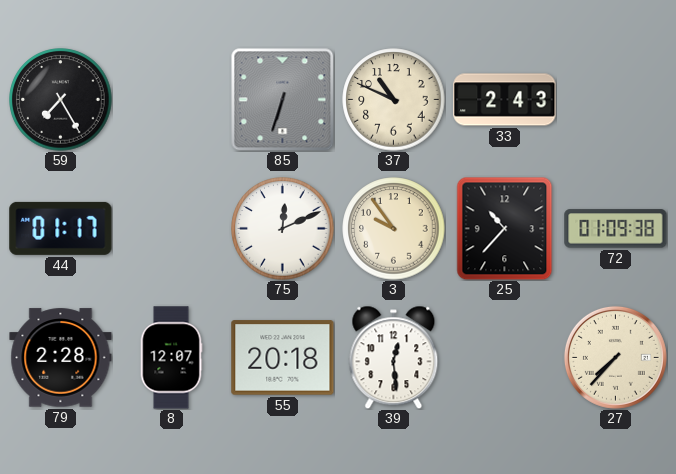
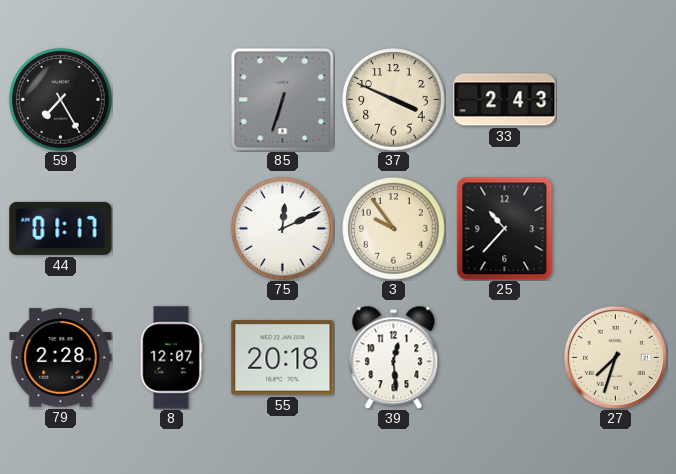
37: 10:49 -> 3:49
72: 01:09 -> none
27: 7:37 -> 7:33
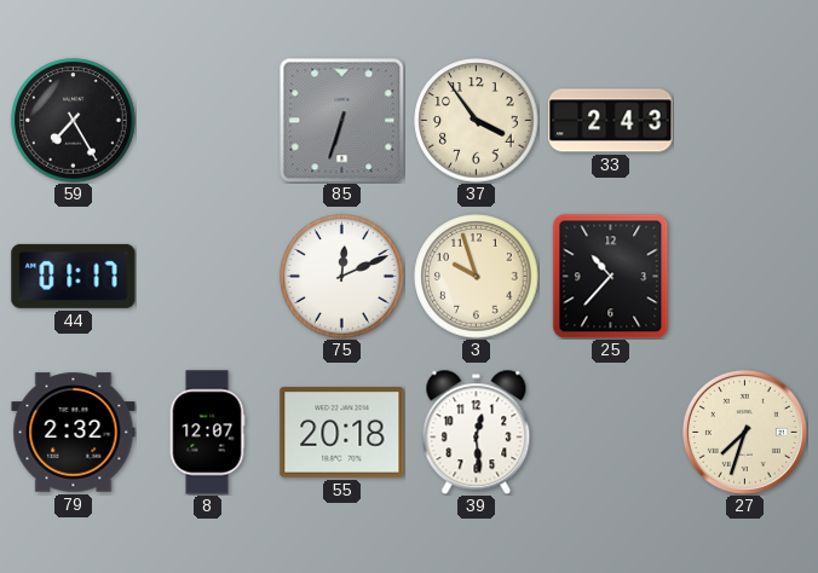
37: 3:49 -> 3:54
3: 9:54 -> 9:57
79: 2:28 -> 2:32
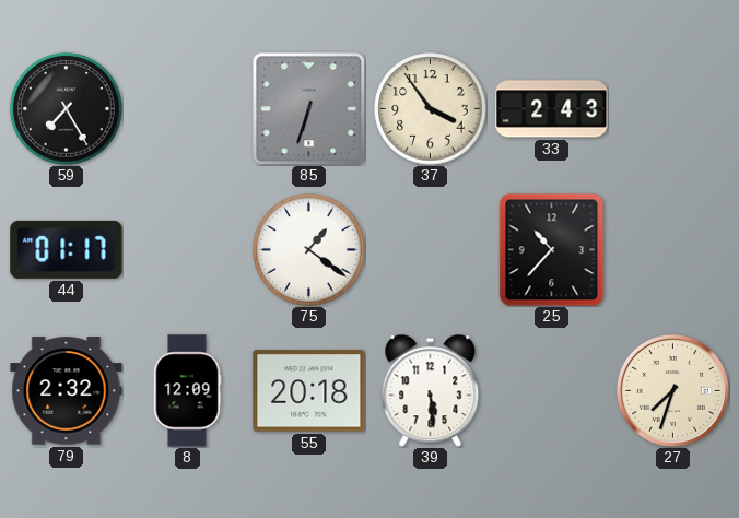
75: 12:11 -> 1:21
3: 9:57 -> none
8: 12:07 -> 12:09
39: 12:29 -> 5:29
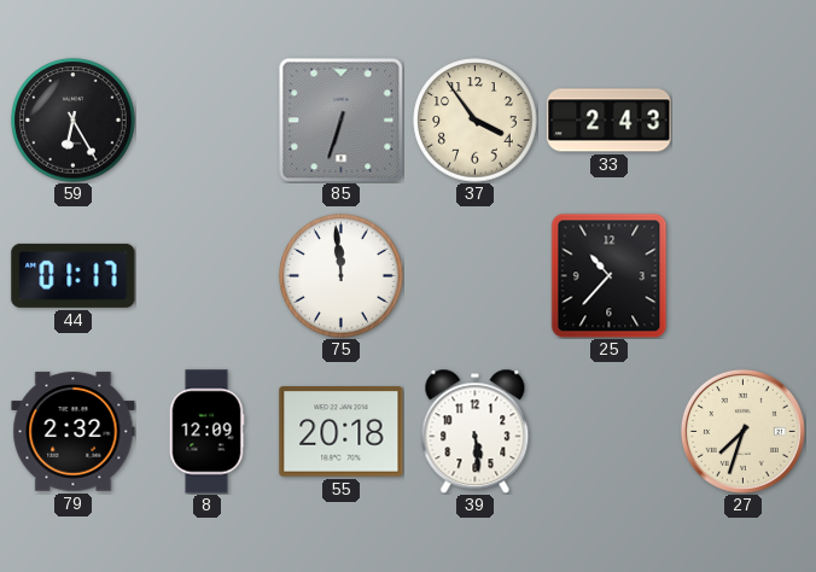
59: 7:25 -> 6:25
75: 1:21 -> 11:59
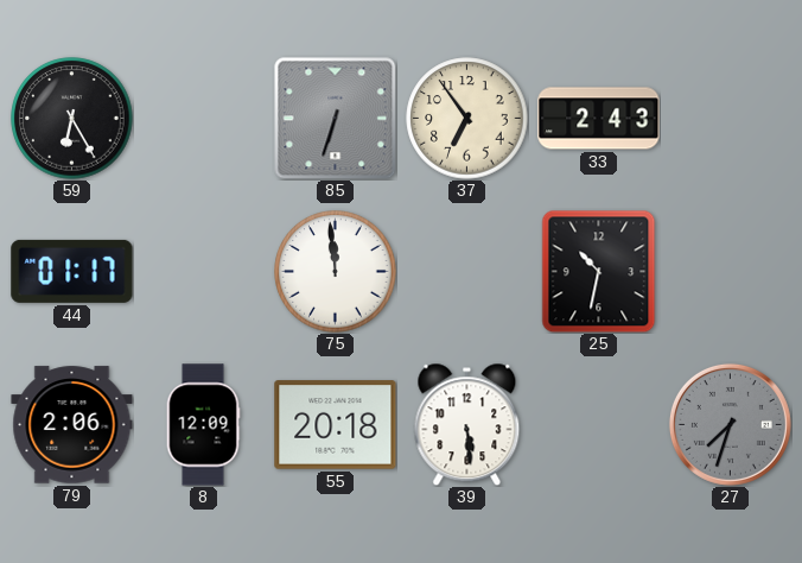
37: 3:54 -> 6:54
25: 10:37 -> 10:32
79: 2:32 -> 2:06
27 dial: cream -> grey
